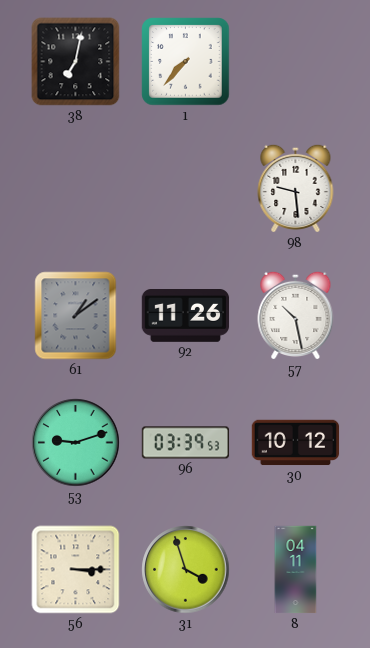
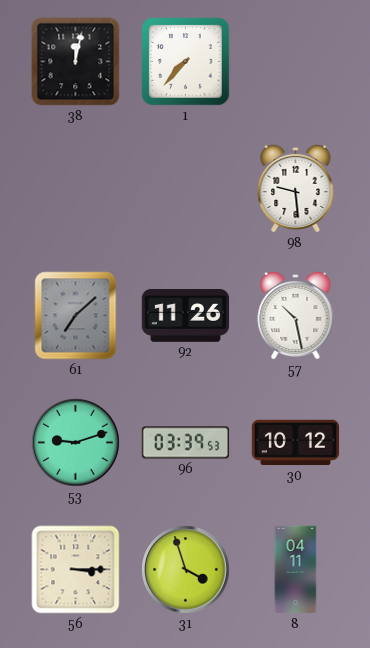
38: 7:02 -> 12:02
61: 1:09 -> 7:08
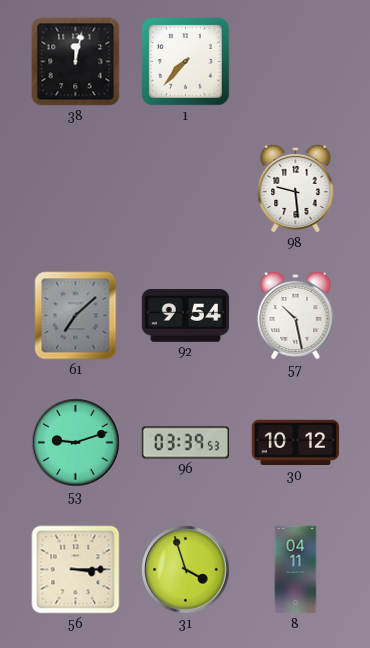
92: 11:26 -> 9:54
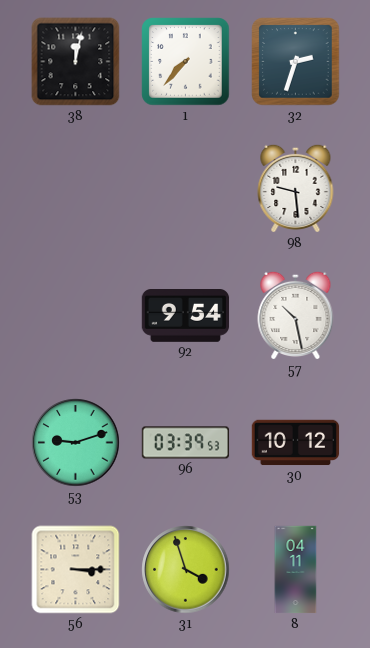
32: none -> 2:33
61: 7:08 -> none
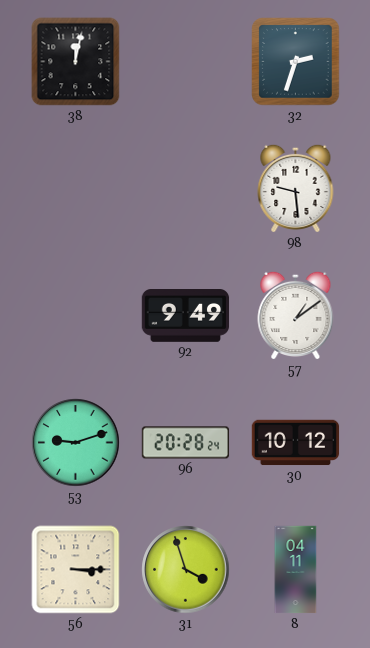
1: 7:37 -> none
92: 9:54 -> 9:49
57: 10:28 -> 1:09
96: 03:39 -> 20:28
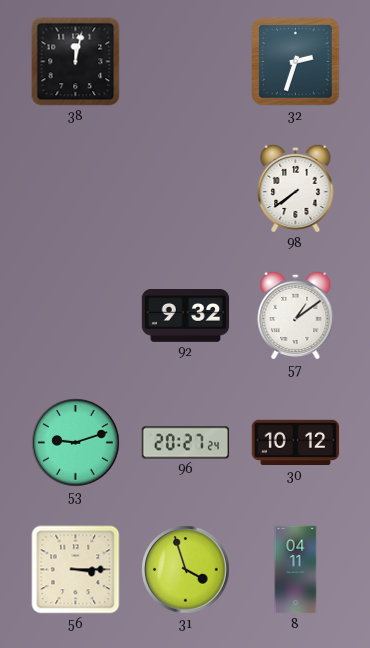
98: 9:29 -> 7:39
92: 9:49 -> 9:32
96: 20:28 -> 20:27
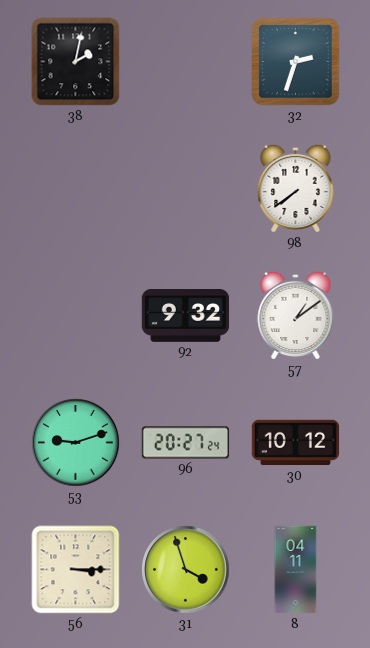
38: 12:02 -> 2:02
